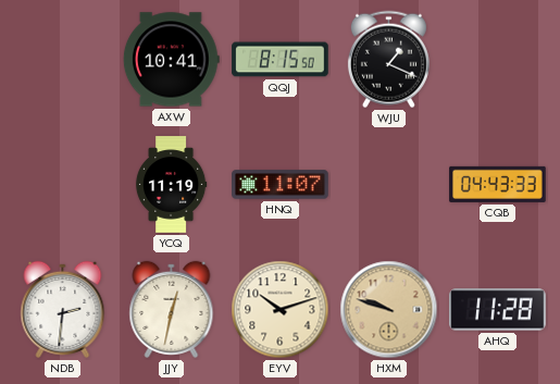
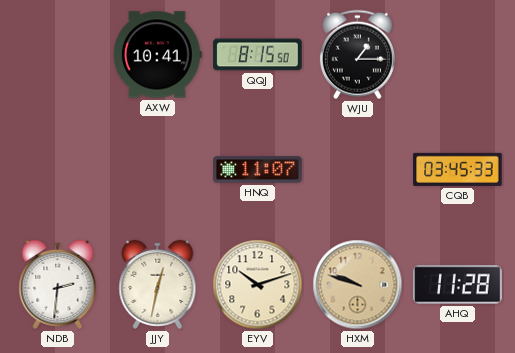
WJU: 1:19 -> 1:15
YCQ: 11:19 -> none
CQB: 04:43 -> 03:45
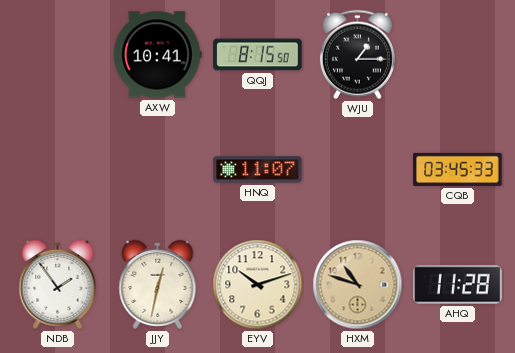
NDB: 2:31 -> 1:54
HXM: 9:48 -> 10:48
